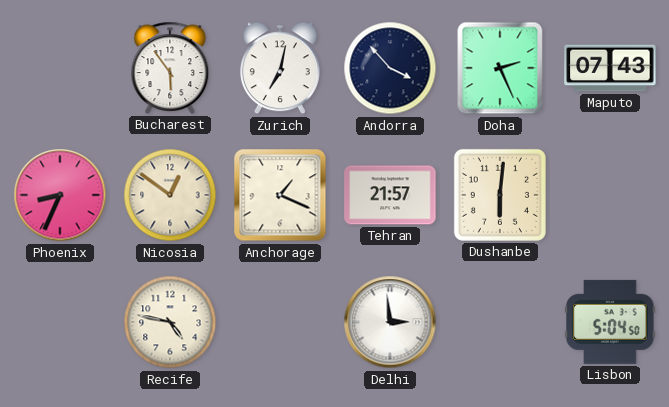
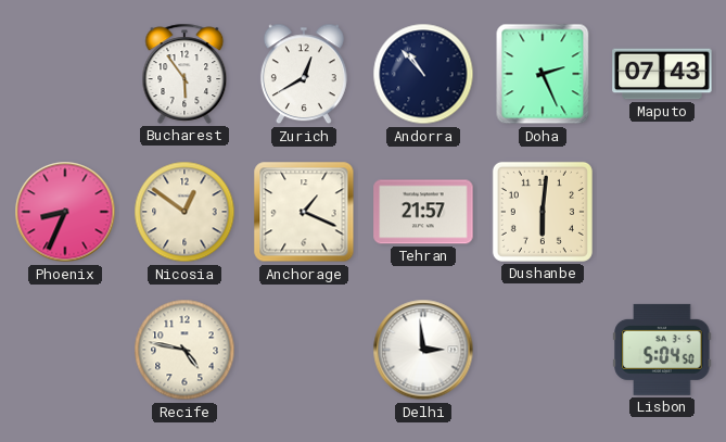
Zurich: 7:02 -> 12:40
Andorra: 3:53 -> 10:53
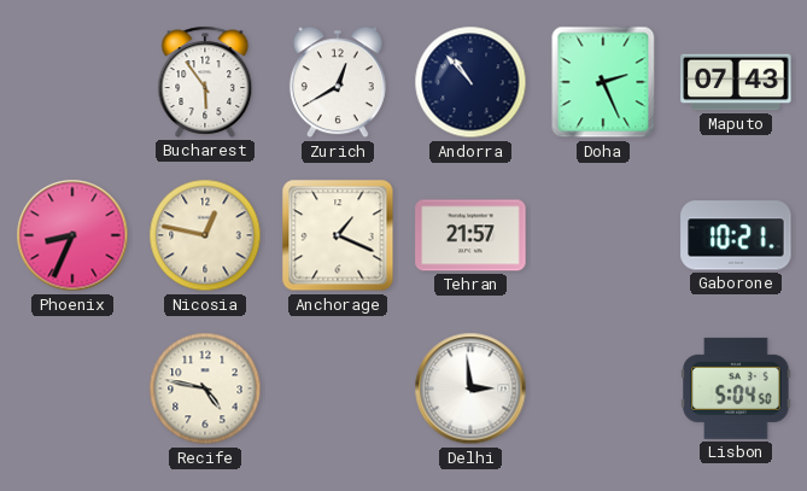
Nicosia: 12:51 -> 12:47
Dushanbe: 6:01 -> none
Gaborone: none -> 10:21
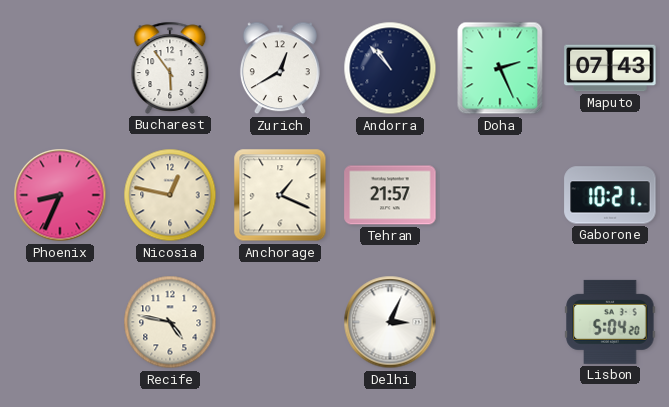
Delhi: 2:59 -> 3:04
Lisbon: 5:04:50 -> 5:04:20
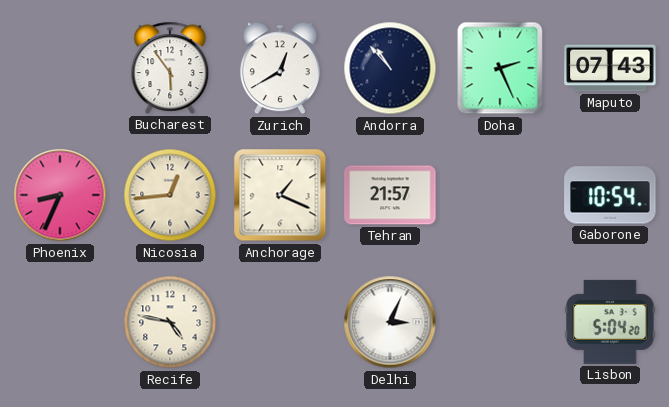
Nicosia: 12:47 -> 12:44
Gaborone: 10:21 -> 10:54
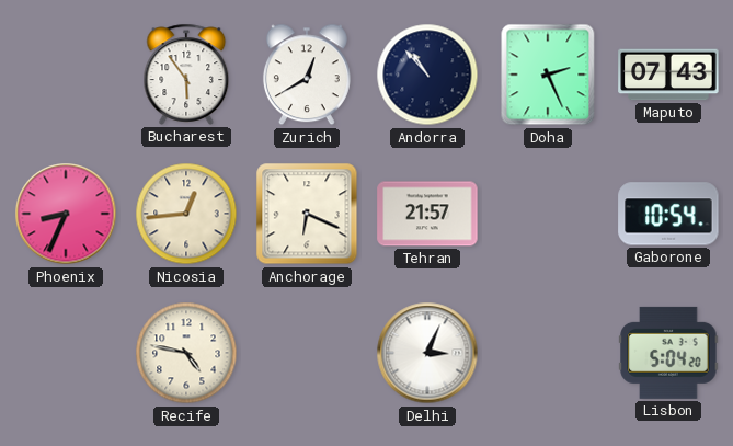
Anchorage: 1:19 -> 6:19
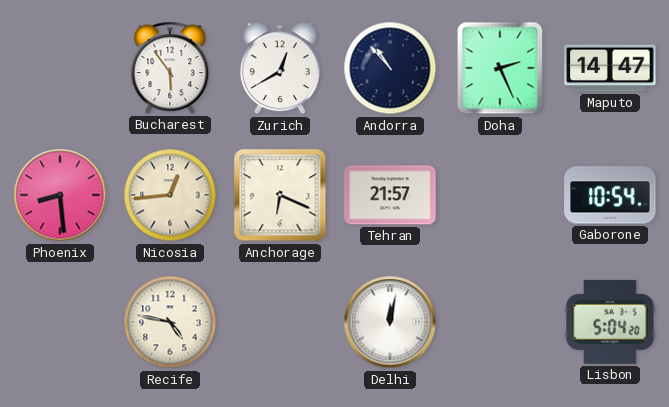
Maputo: 07:43 -> 14:47
Phoenix: 8:34 -> 8:29
Delhi: 3:04 -> 12:02
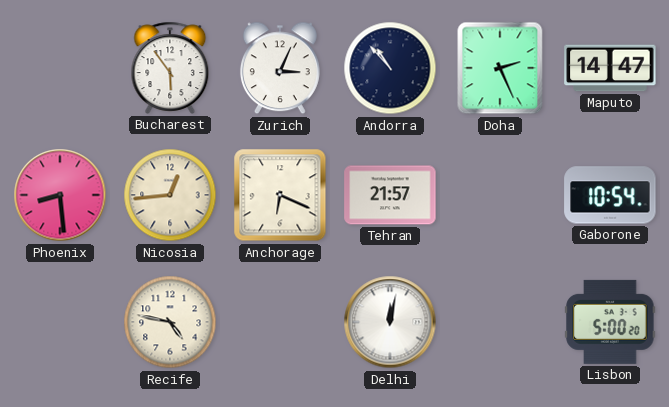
Zurich: 12:40 -> 3:04
Lisbon: 5:04 -> 5:00
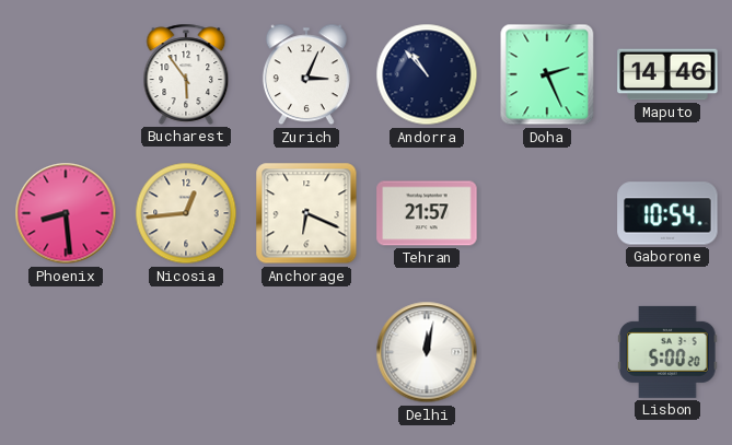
Maputo: 14:47 -> 14:46
Recife: 4:47 -> none
